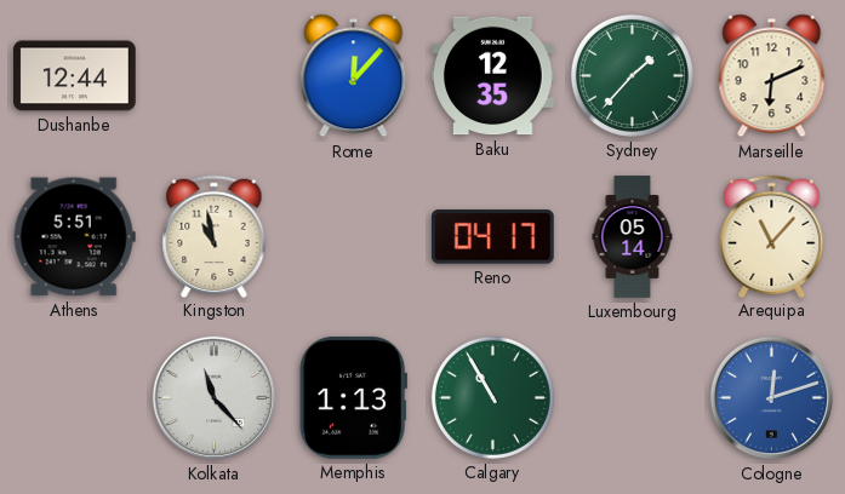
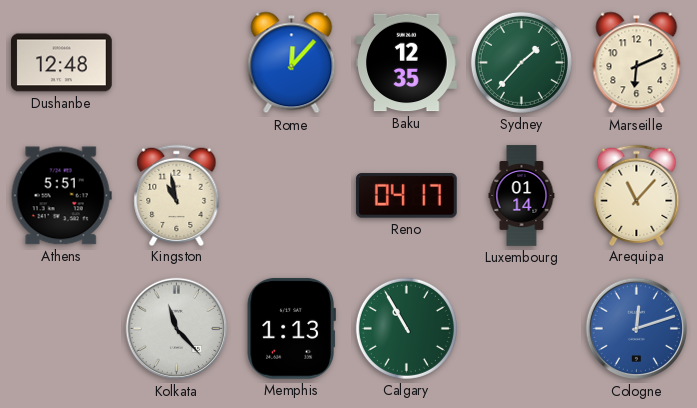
Dushanbe: 12:44 -> 12:48
Luxembourg: 05:14 -> 01:14
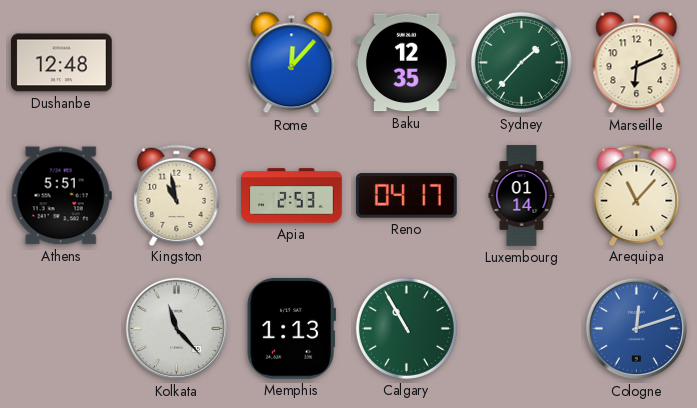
Apia: none -> 2:53
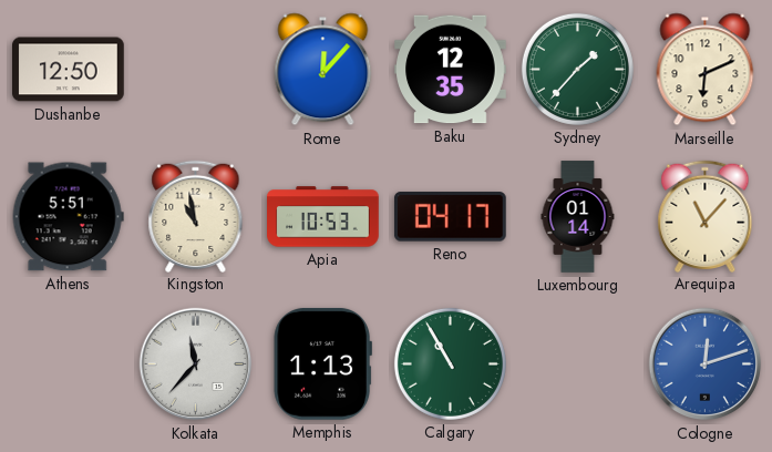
Dushanbe: 12:48 -> 12:50
Apia: 2:53 -> 10:53
Kolkata: 11:23 -> 11:37
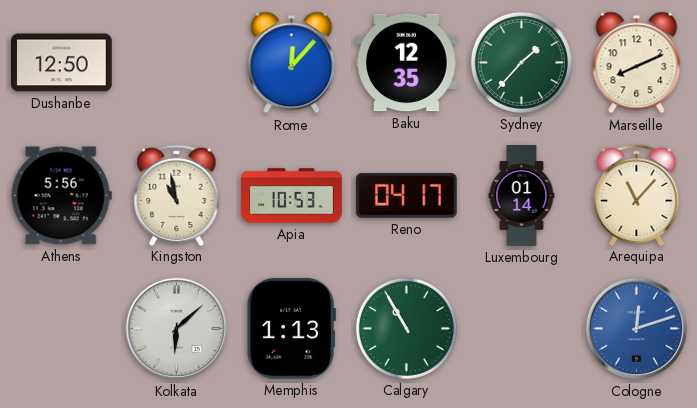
Marseille: 6:11 -> 8:11
Athens: 5:51 -> 5:56
Kolkata: 11:37 -> 6:08
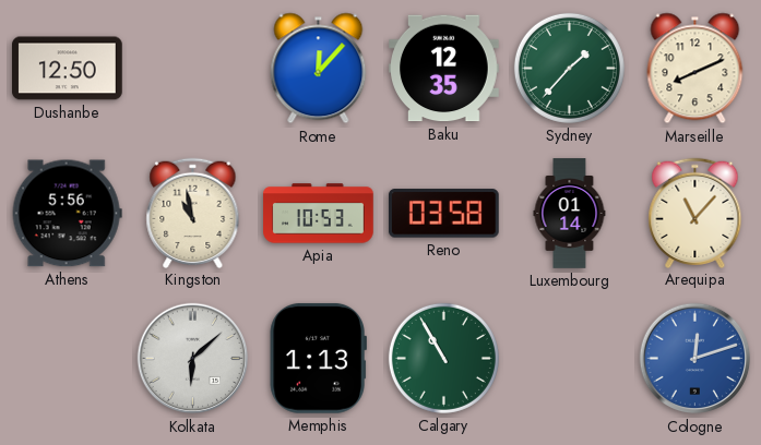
Reno: 04:17 -> 03:58
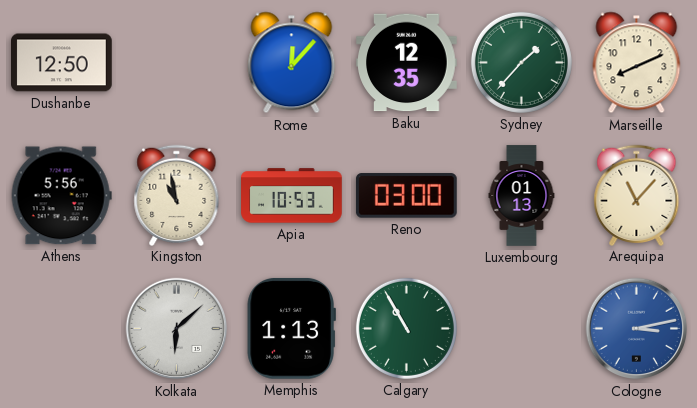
Reno: 03:58 -> 03:00
Luxembourg: 01:14 -> 01:13
Cologne: 12:12 -> 3:13
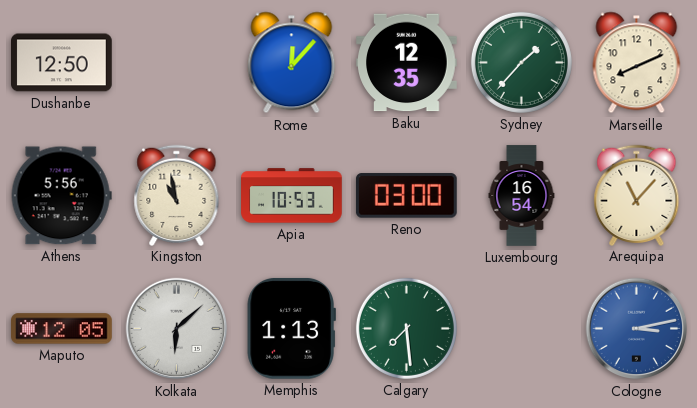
Luxembourg: 01:13 -> 16:54
Maputo: none -> 12:05
Calgary: 10:55 -> 7:29
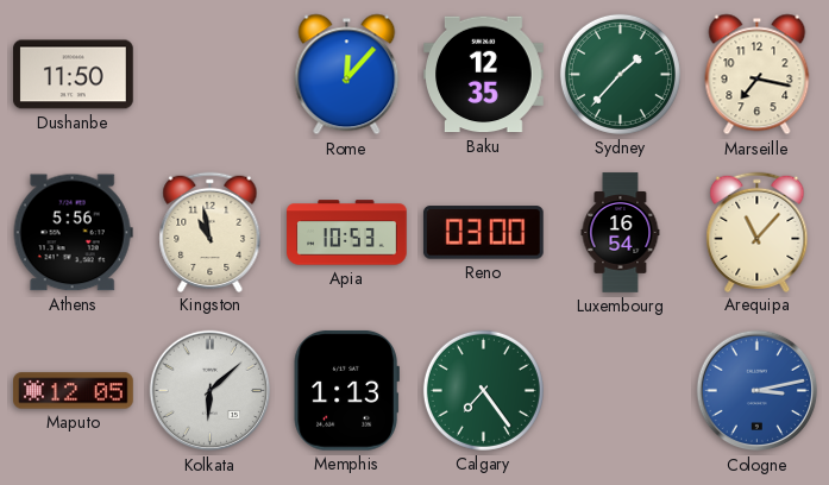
Dushanbe: 12:50 -> 11:50
Marseille: 8:11 -> 7:17
Calgary: 7:29 -> 7:24
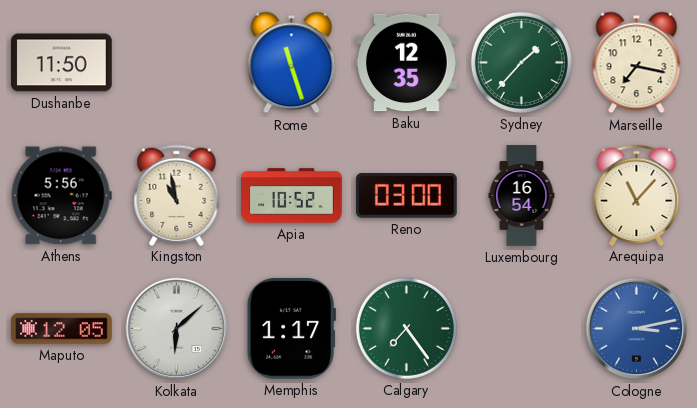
Rome: 12:07 -> 11:27
Apia: 10:53 -> 10:52
Memphis: 1:13 -> 1:17
